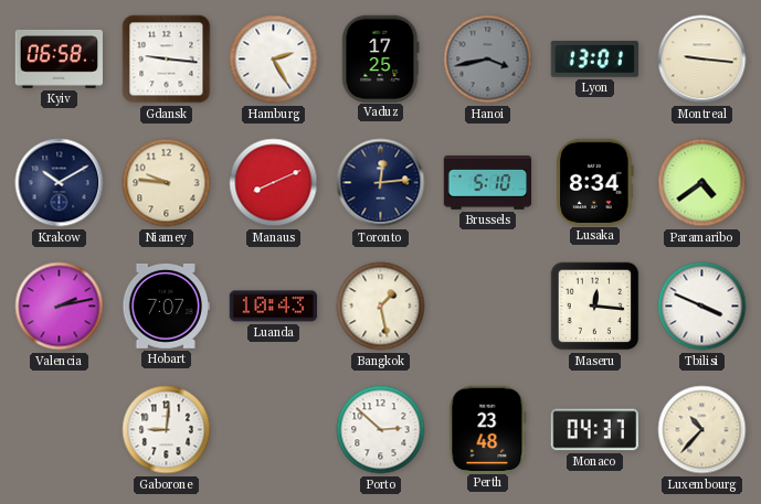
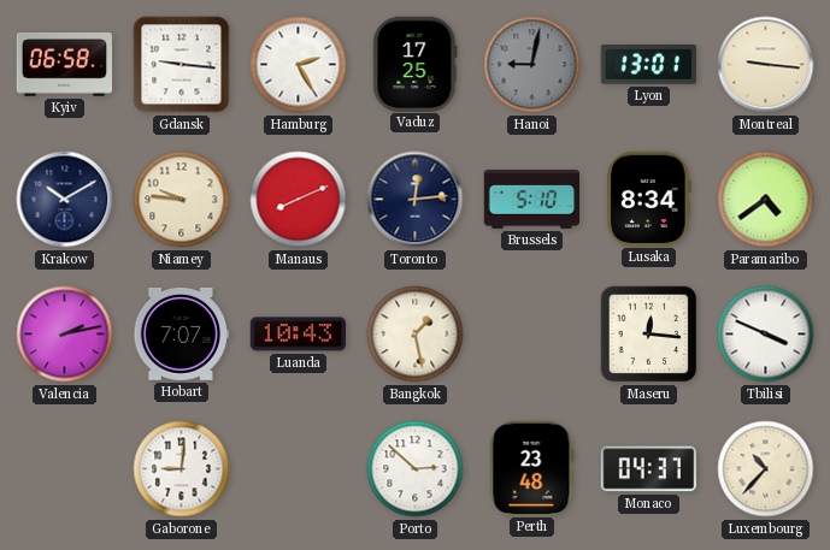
Hanoi: 3:43 -> 9:02
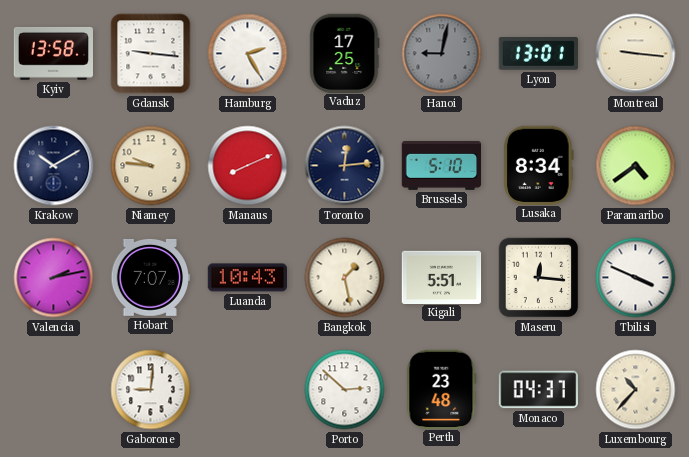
Kyiv: 06:58 -> 13:58
Kigali: none -> 5:51
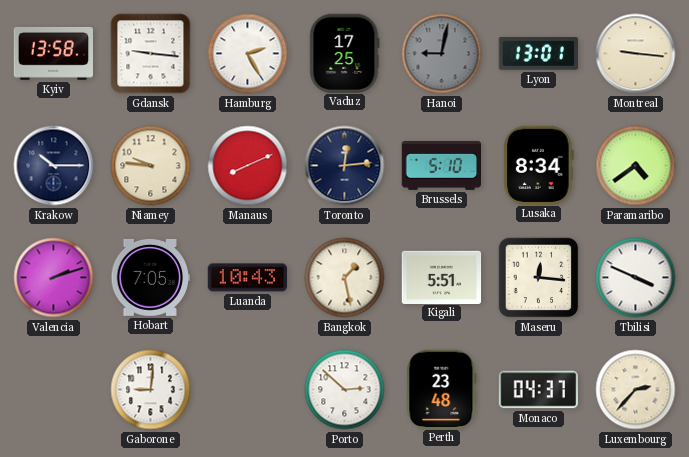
Krakow: 10:10 -> 10:15
Valencia: 2:13 -> 2:12
Hobart: 7:07 -> 7:05
Luxembourg: 10:37 -> 2:37
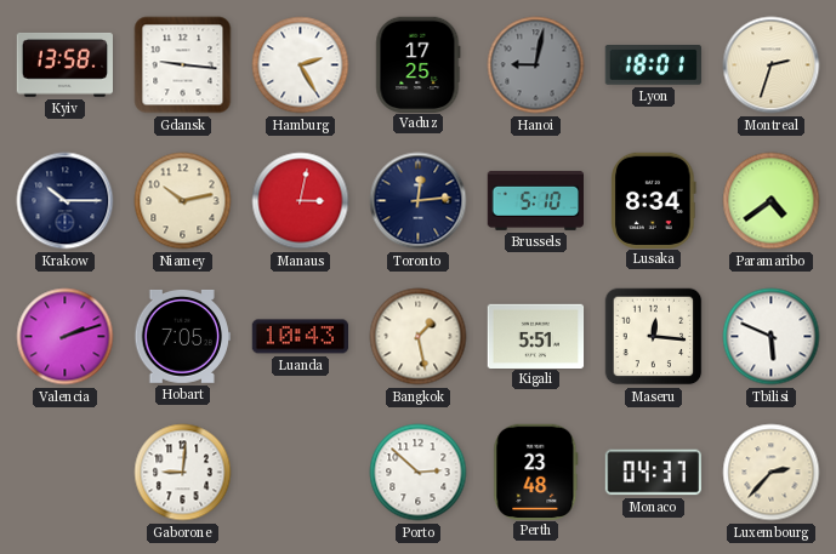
Lyon: 13:01 -> 18:01
Montreal: 9:16 -> 2:33
Niamey: 9:46 -> 10:13
Manaus: 8:11 -> 3:02
Tbilisi: 3:49 -> 5:49
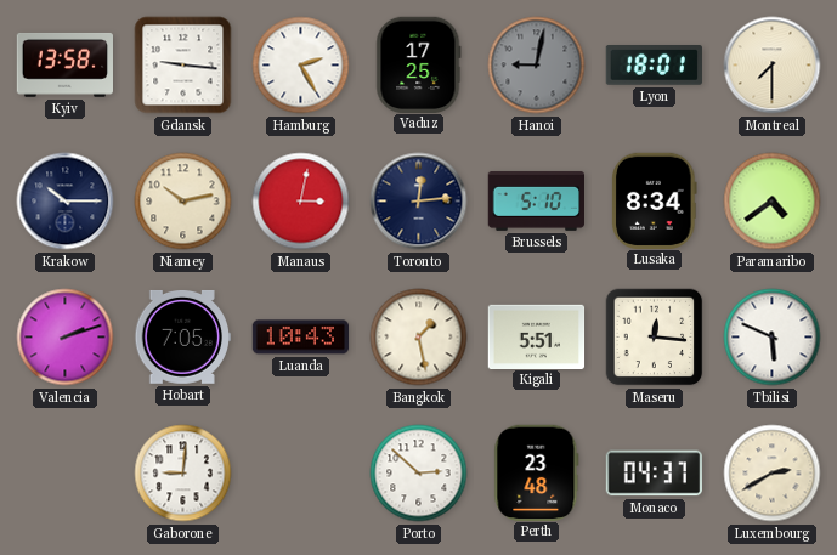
Montreal: 2:33 -> 7:30
Luxembourg: 2:37 -> 2:40
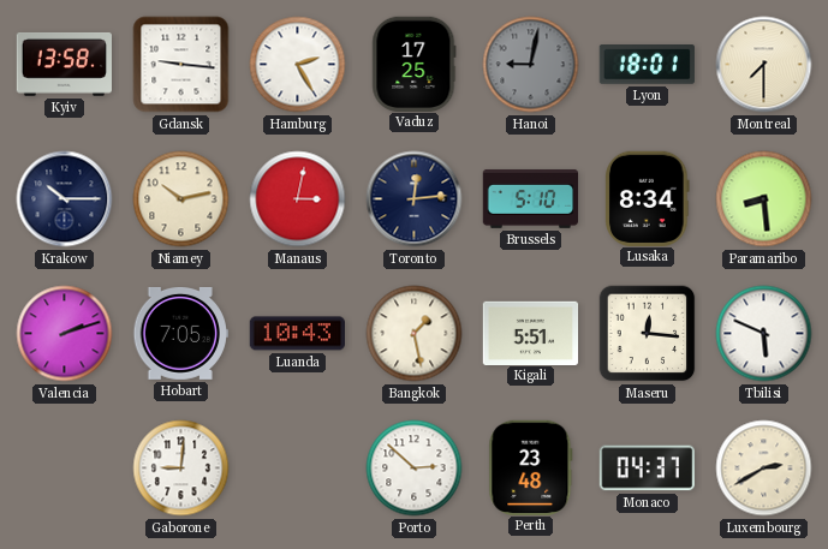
Paramaribo: 4:39 -> 8:29
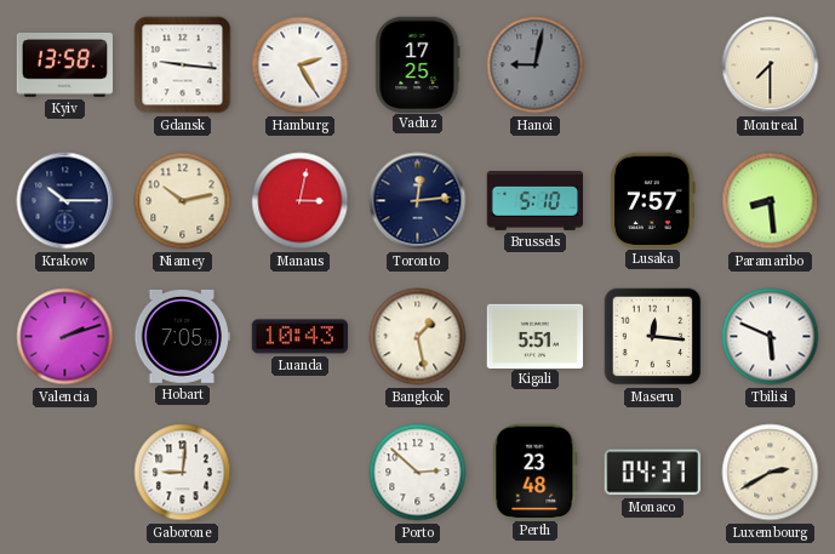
Lyon: 18:01 -> none
Lusaka: 8:34 -> 7:57
